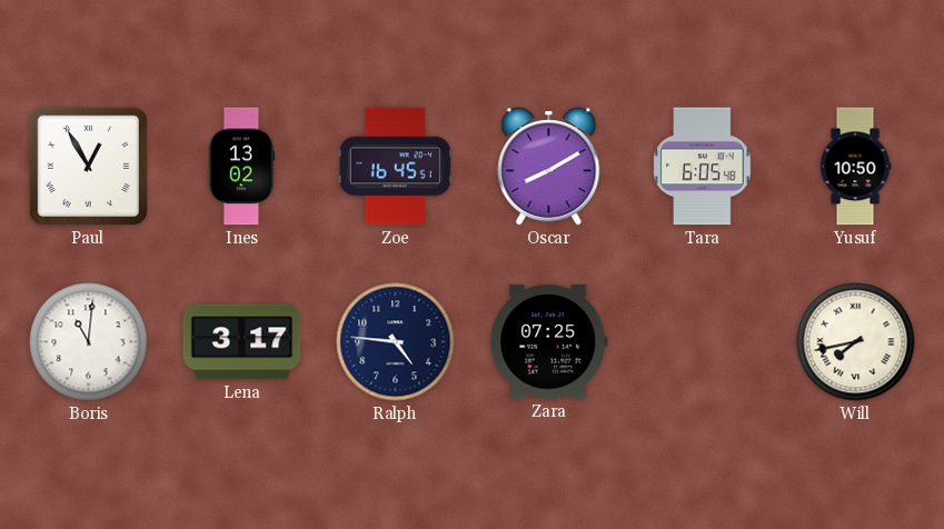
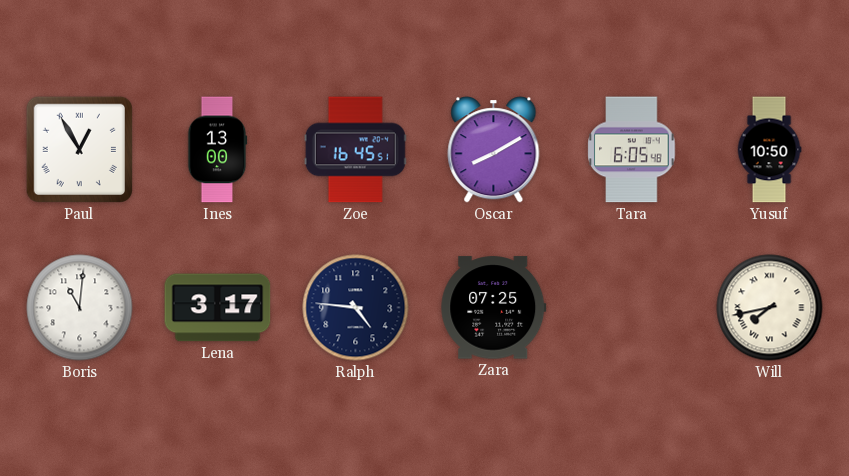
Ines: 13:02 -> 13:00
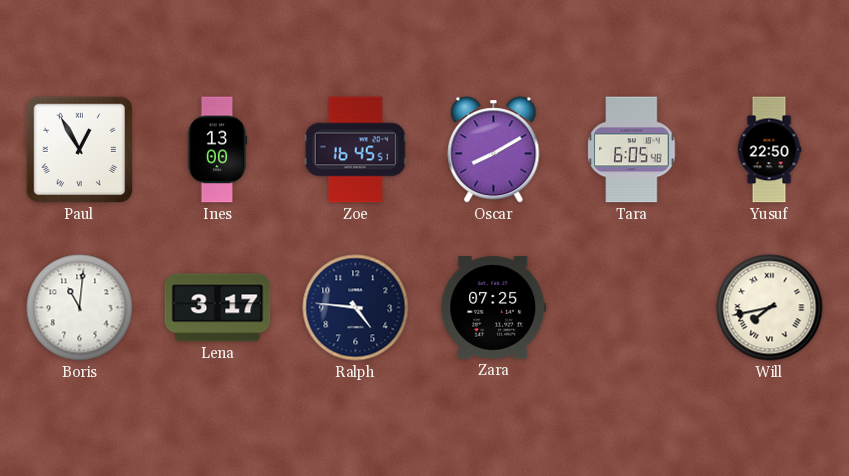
Yusuf: 10:50 -> 22:50
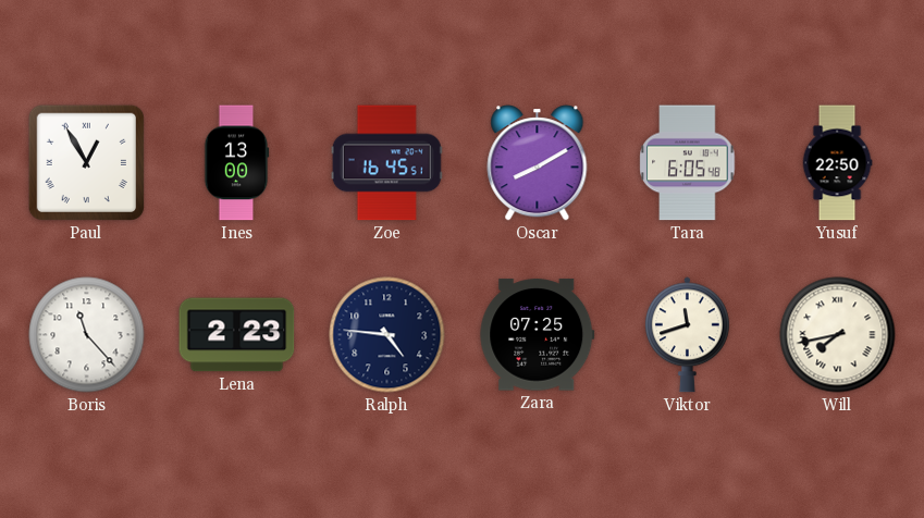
Boris: 11:01 -> 11:23
Lena: 3:17 -> 2:23
Viktor: none -> 11:42
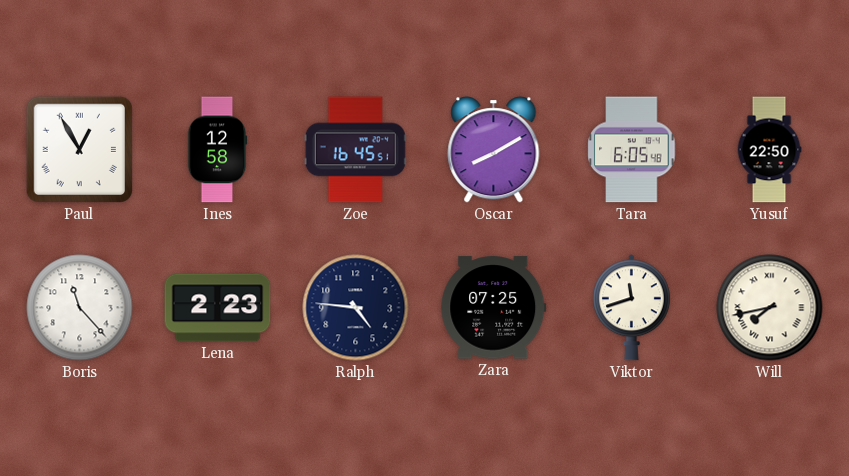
Ines: 13:00 -> 12:58
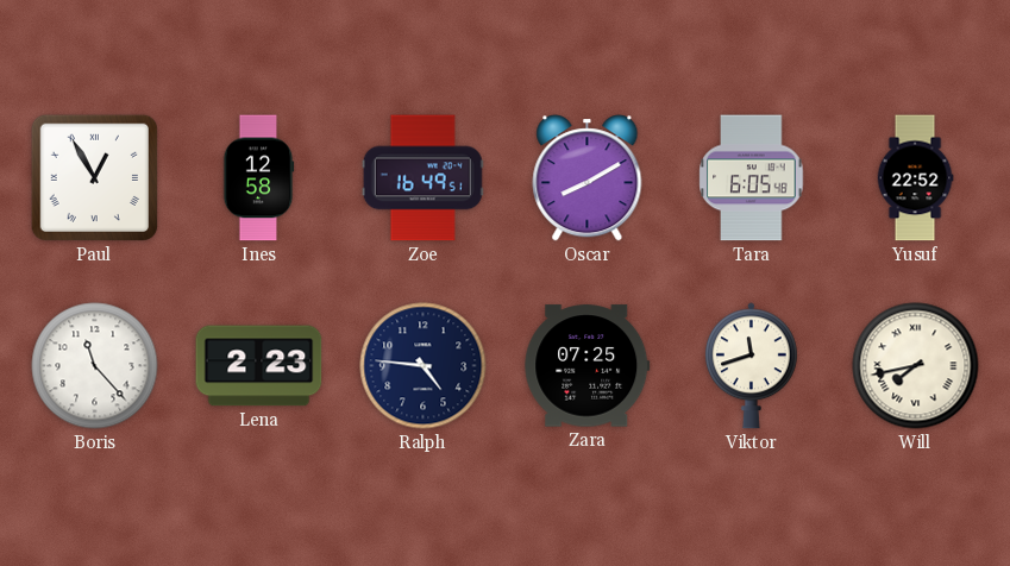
Zoe: 16:45 -> 16:49
Yusuf: 22:50 -> 22:52
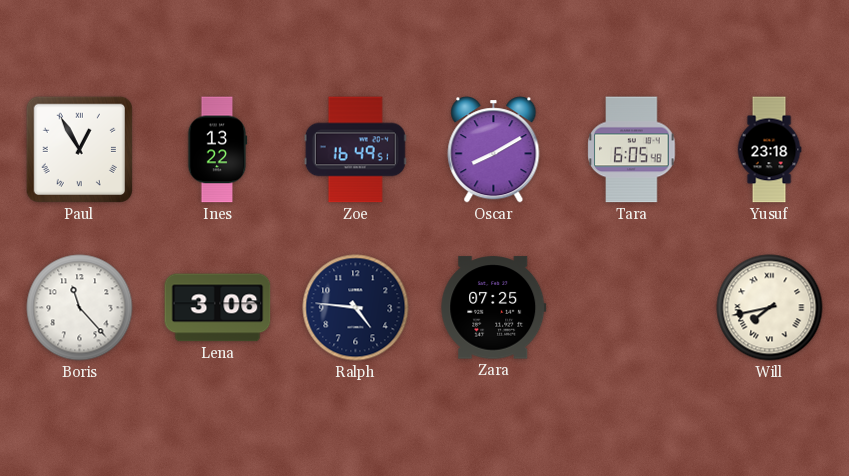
Ines: 12:58 -> 13:22
Yusuf: 22:52 -> 23:18
Lena: 2:23 -> 3:06
Viktor: 11:42 -> none
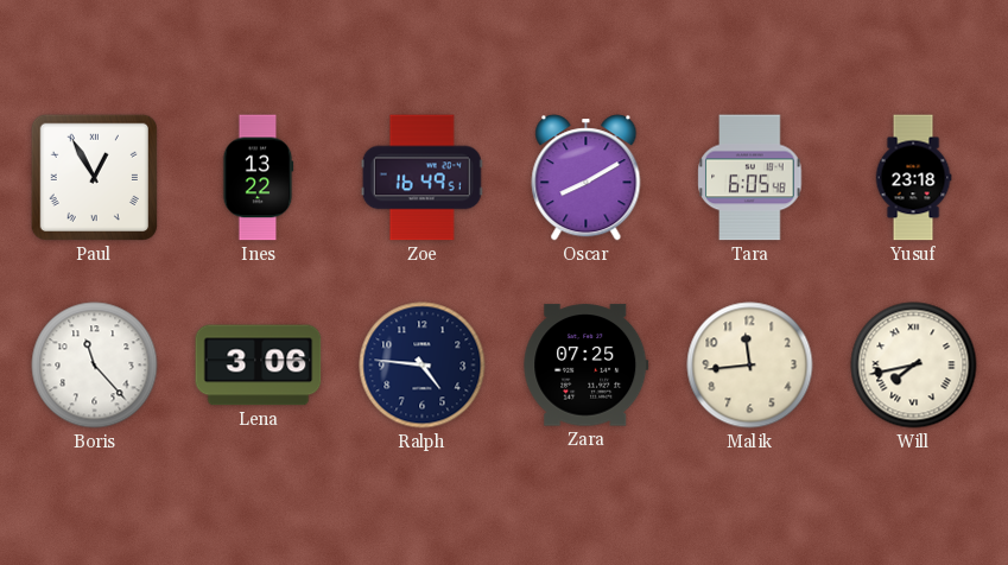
Malik: none -> 11:44
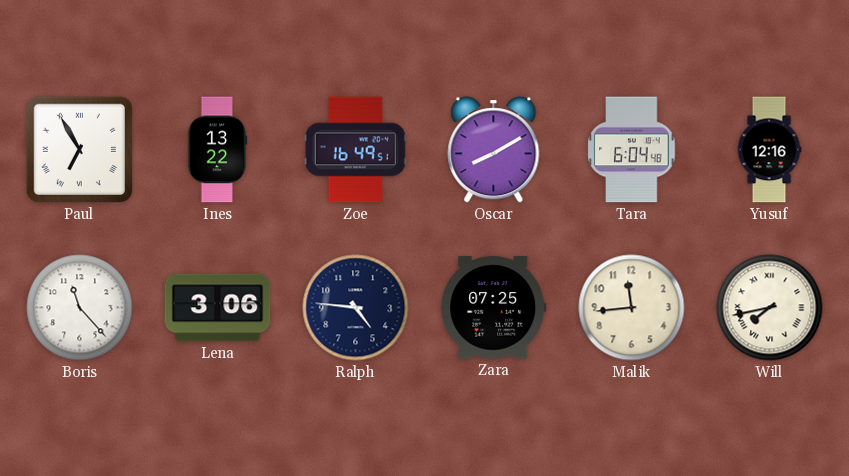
Paul: 12:55 -> 6:55
Tara: 6:05 -> 6:04
Yusuf: 23:18 -> 12:16
